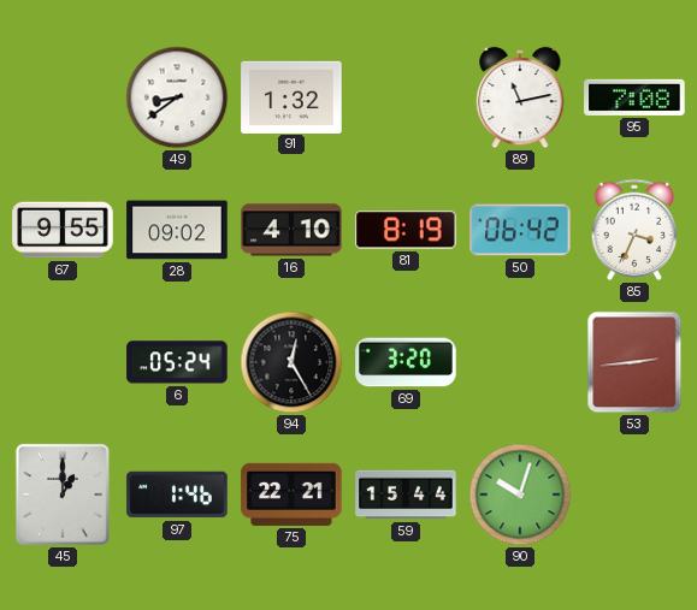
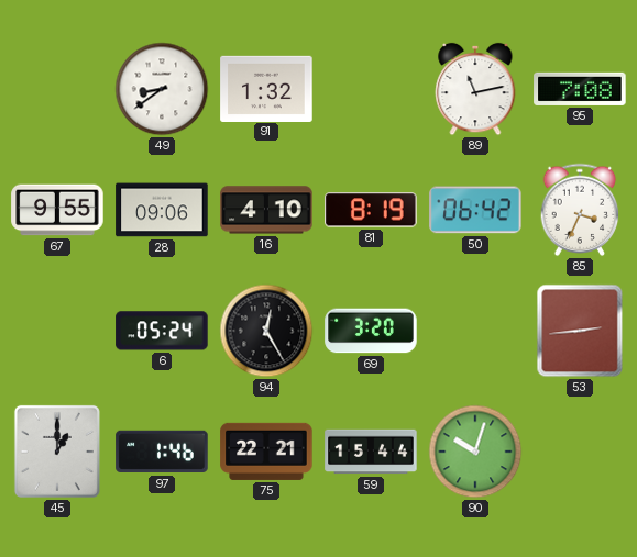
28: 09:02 -> 09:06
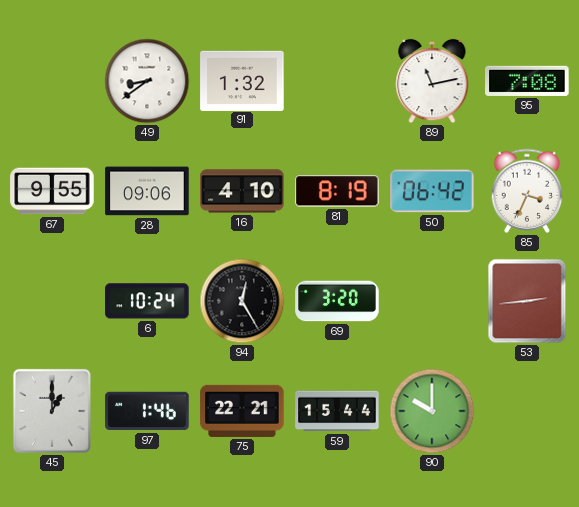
6: 05:24 -> 10:24
90: 10:03 -> 10:00
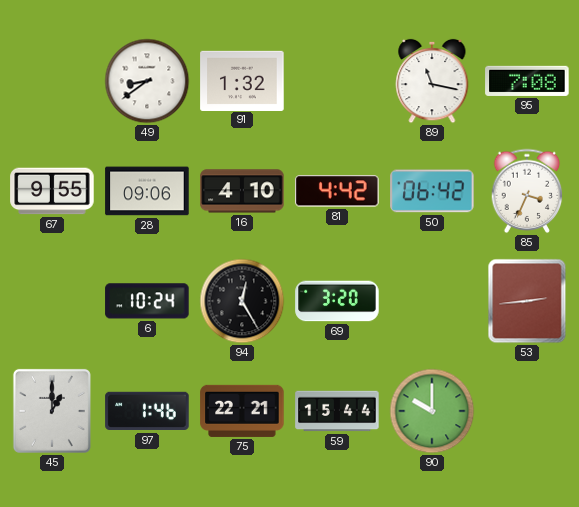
89: 11:13 -> 11:17
81: 8:19 -> 4:42
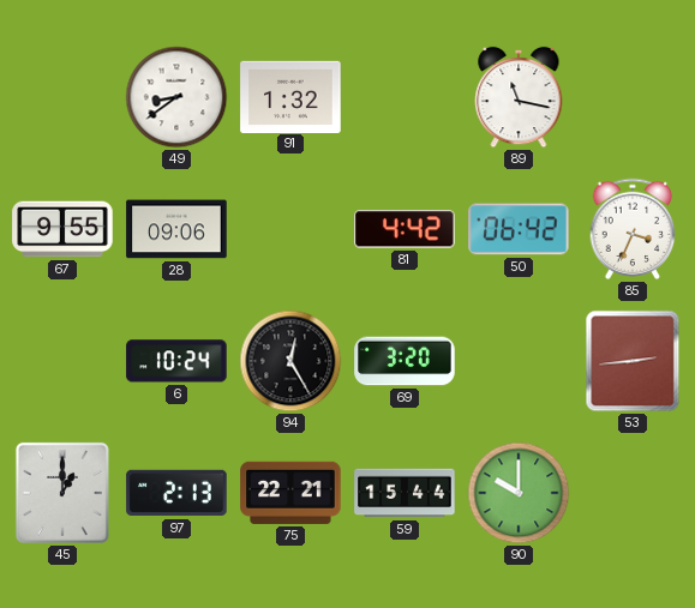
95: 7:08 -> none
16: 4:10 -> none
97: 1:46 -> 2:13
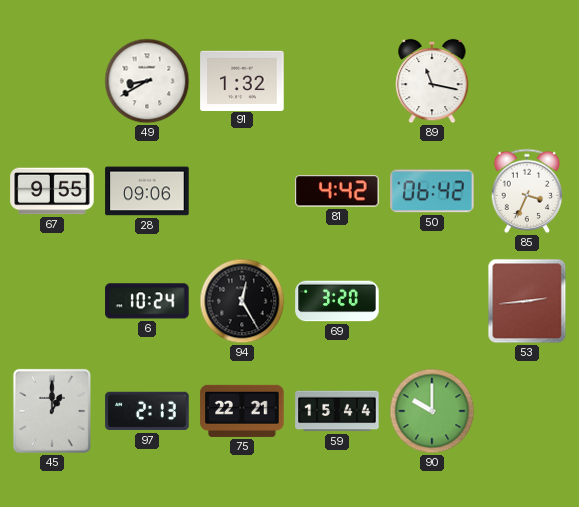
49: 8:39 -> 8:40
